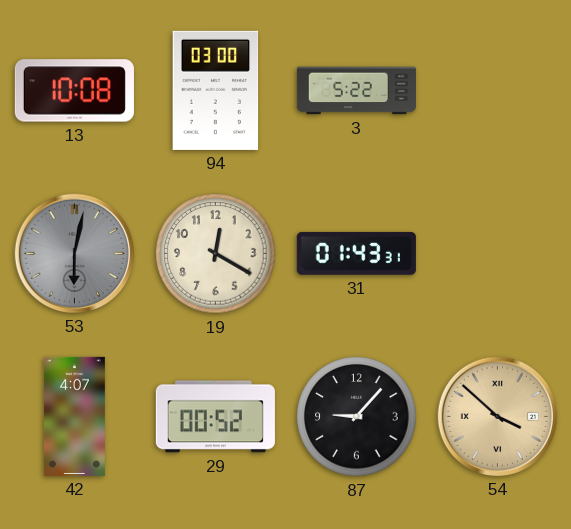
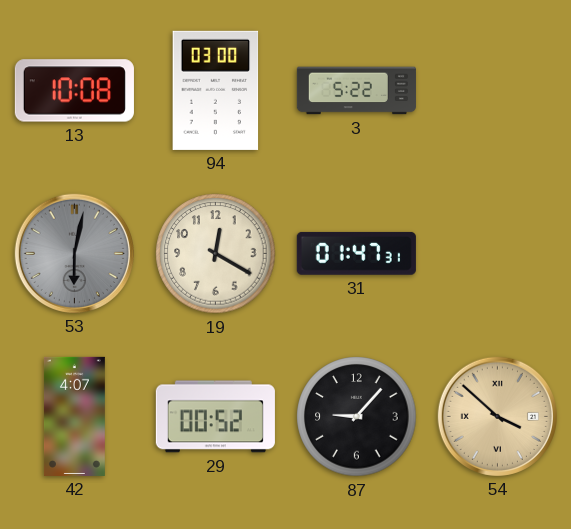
31: 01:43 -> 01:47
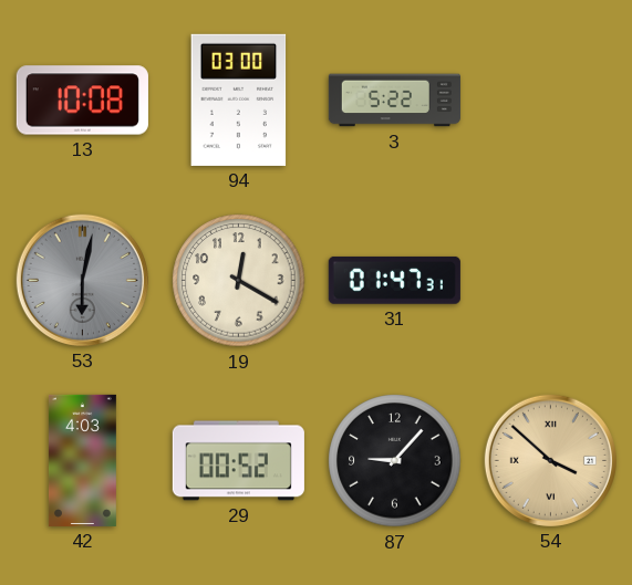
42: 4:07 -> 4:03
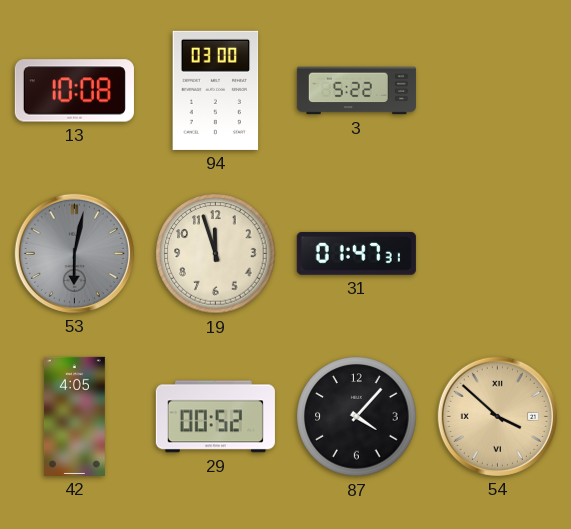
19: 12:20 -> 11:57
42: 4:03 -> 4:05
87: 9:07 -> 4:07
